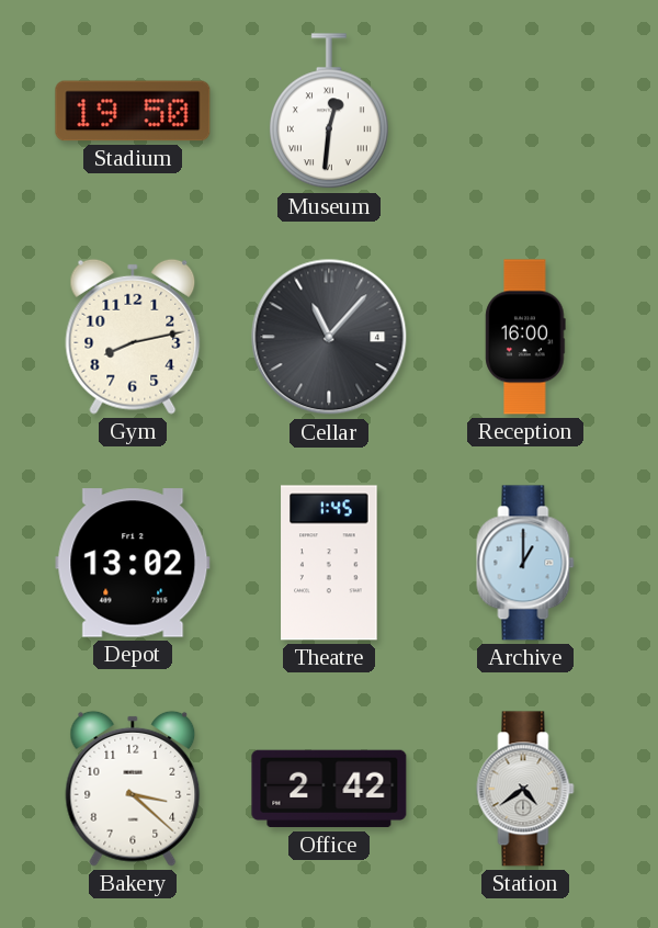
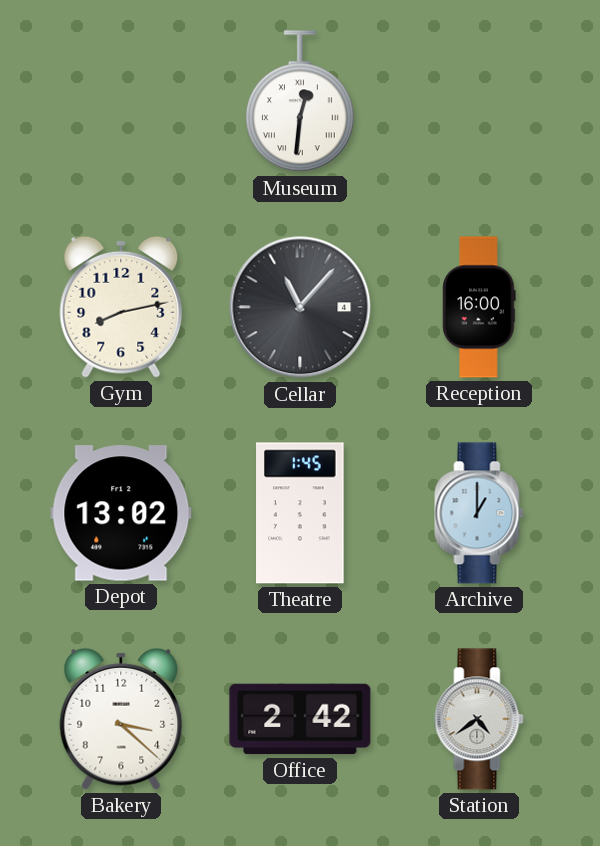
Stadium: 19:50 -> none
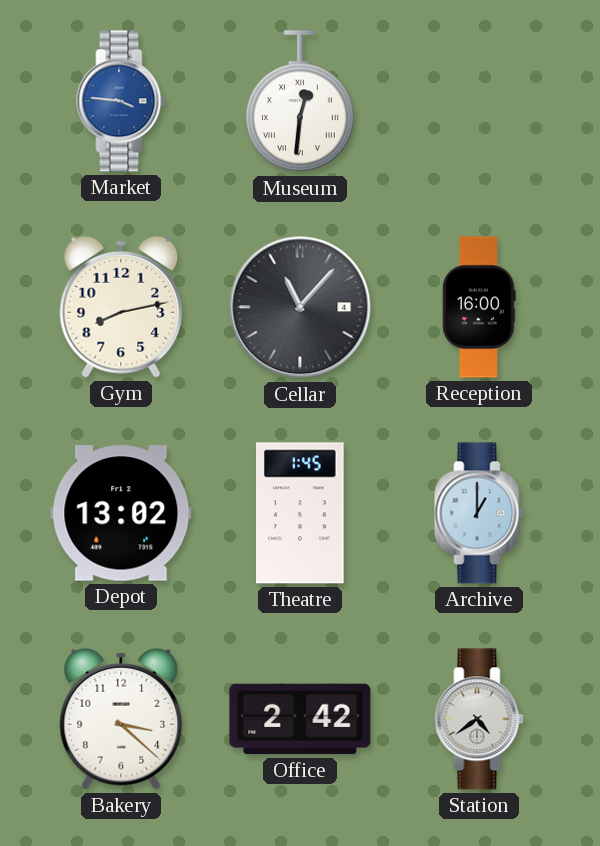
Market: none -> 3:46
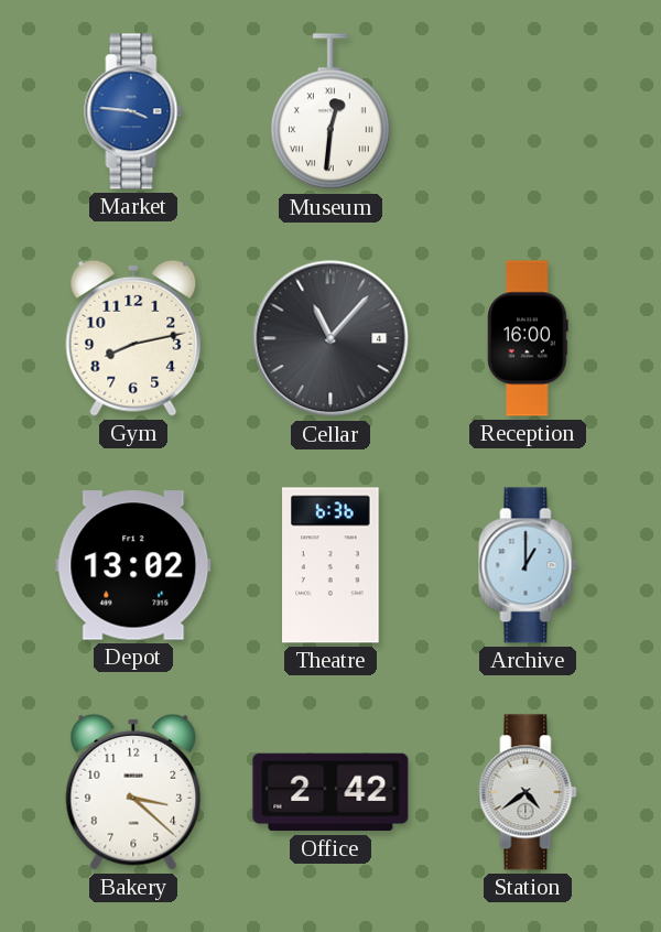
Theatre: 1:45 -> 6:36
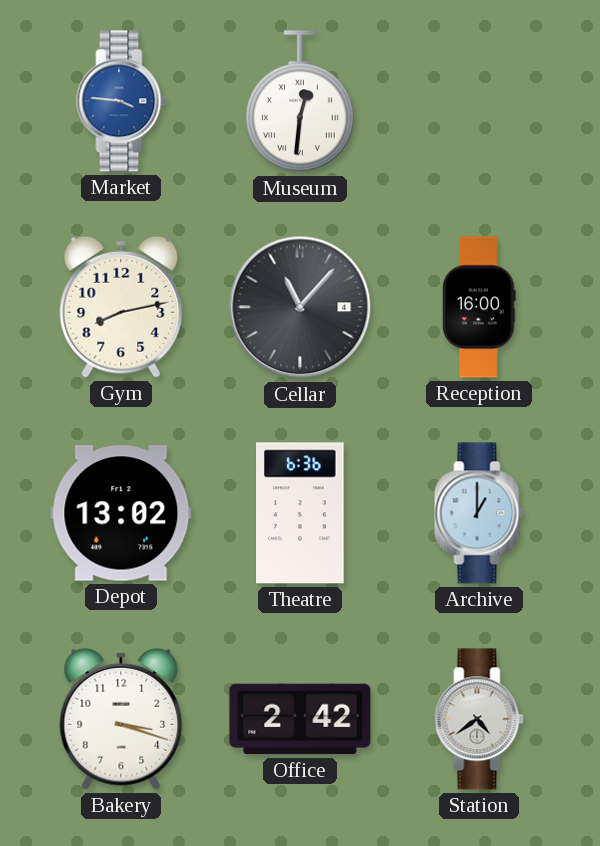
Bakery: 3:22 -> 3:18
